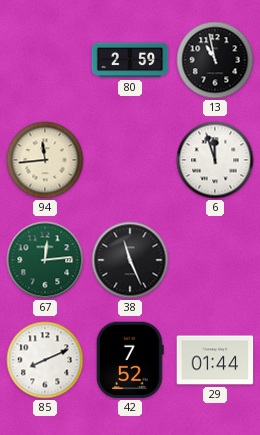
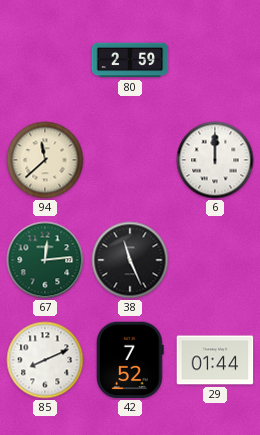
13: 10:58 -> none
94: 11:44 -> 11:38
6: 11:57 -> 12:00
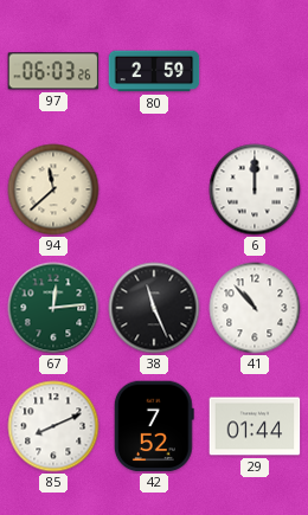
97: none -> 06:03
41: none -> 10:53
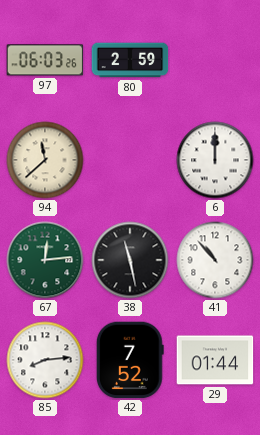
38: 11:26 -> 11:28
85: 8:11 -> 8:14
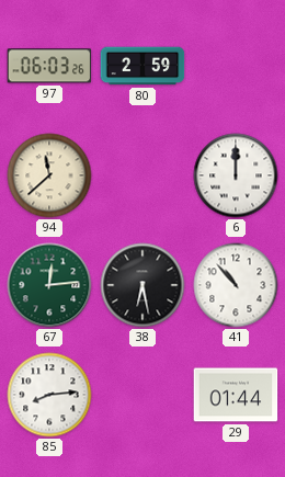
38: 11:28 -> 6:28
42: 7:52 -> none
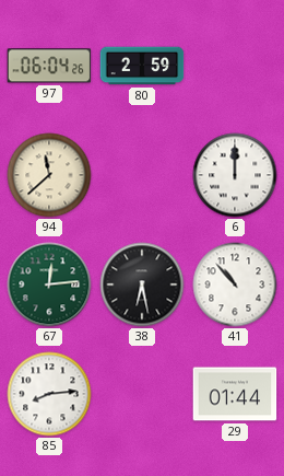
97: 06:03 -> 06:04
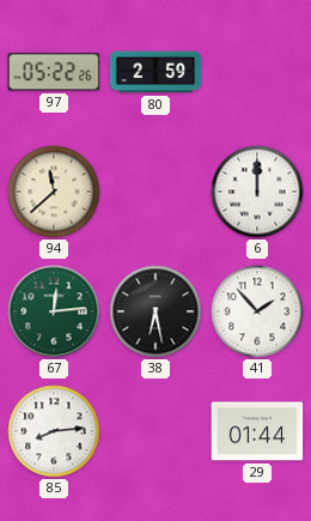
97: 06:04 -> 05:22
41: 10:53 -> 1:53
